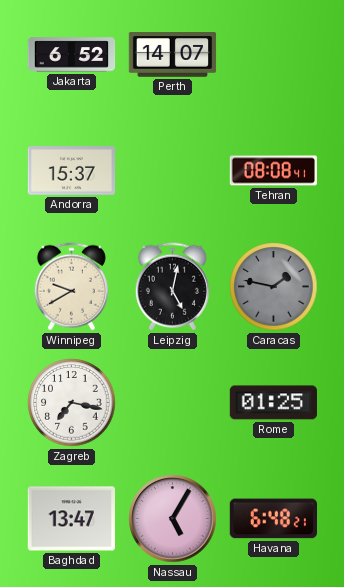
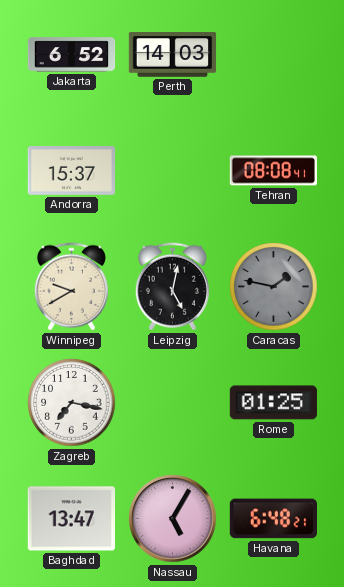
Perth: 14:07 -> 14:03
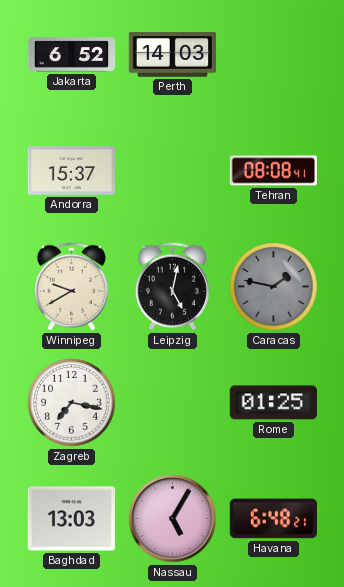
Baghdad: 13:47 -> 13:03
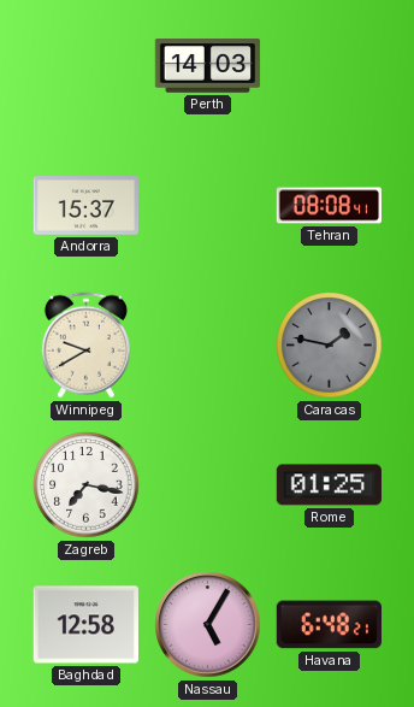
Jakarta: 6:52 -> none
Leipzig: 5:02 -> none
Baghdad: 13:03 -> 12:58
